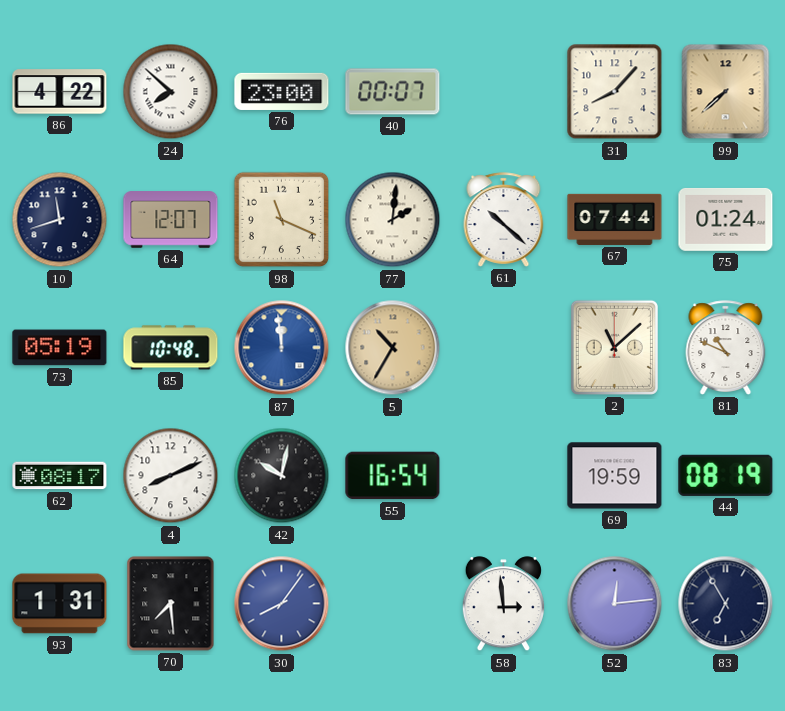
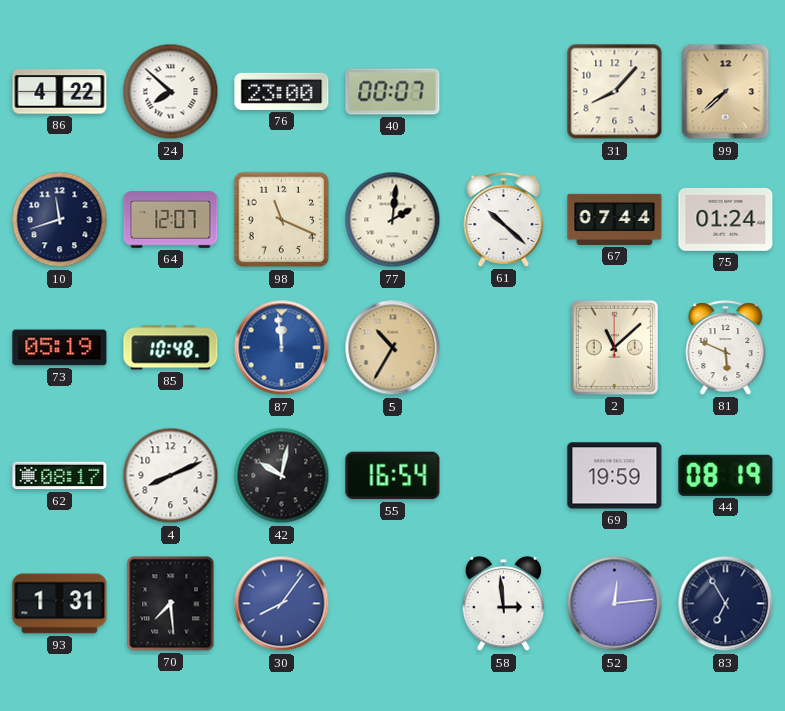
81: 10:49 -> 5:49
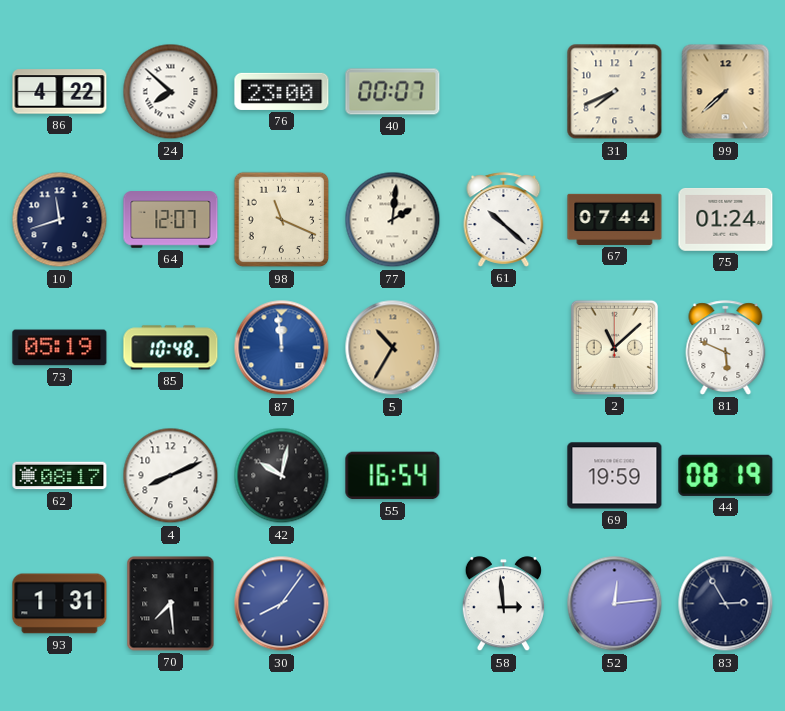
31: 8:07 -> 7:41
83: 6:55 -> 2:55
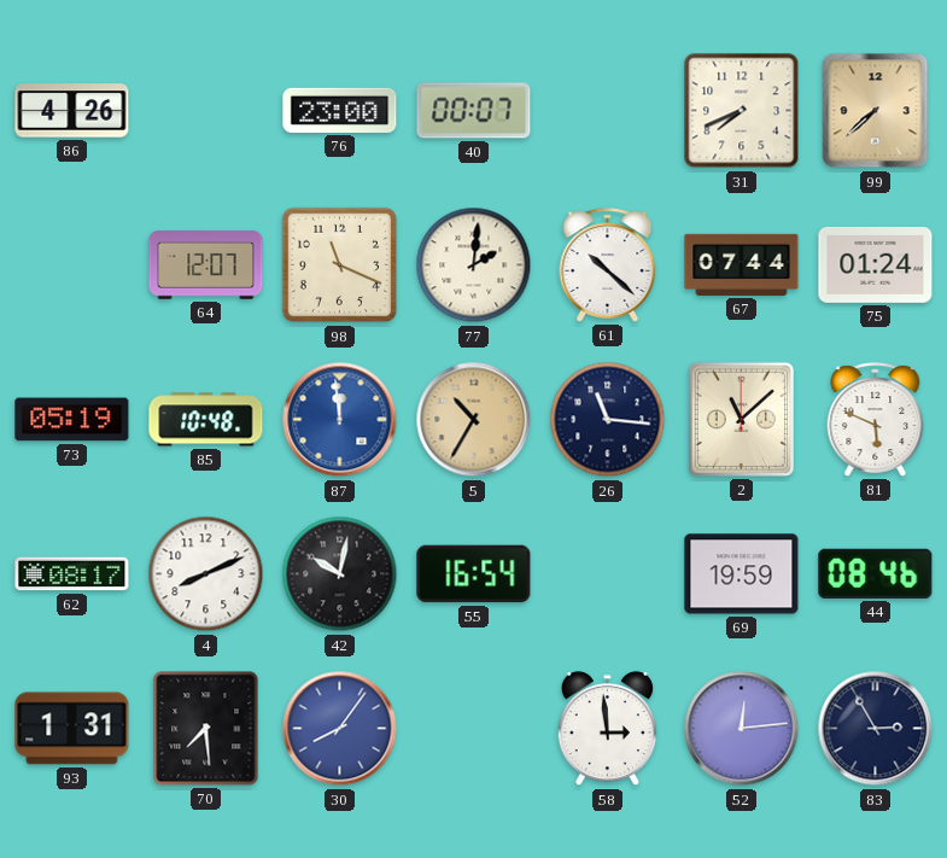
86: 4:22 -> 4:26
24: 7:52 -> none
10: 11:42 -> none
26: none -> 11:16
44: 08:19 -> 08:46
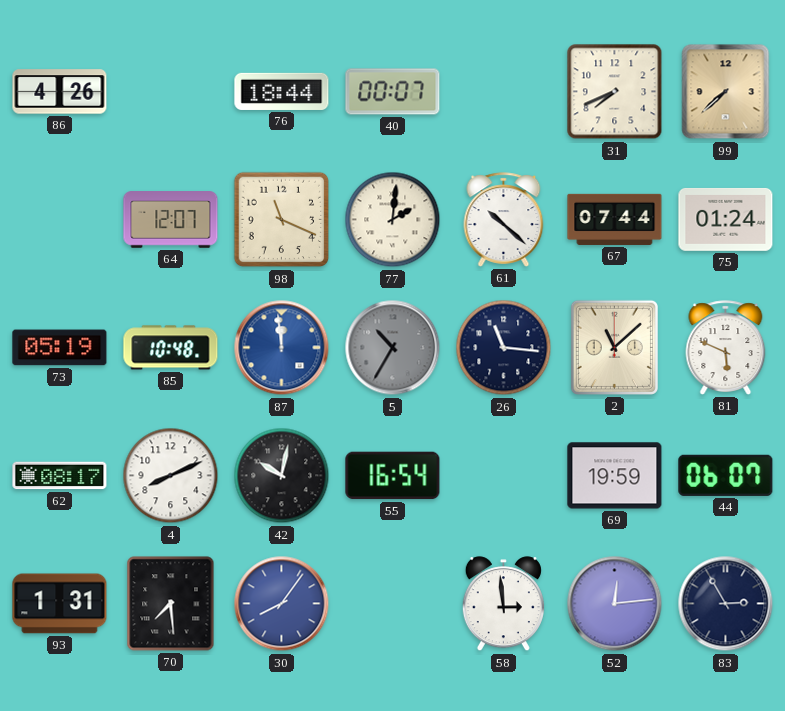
76: 23:00 -> 18:44
5 dial: champagne -> grey
44: 08:46 -> 06:07
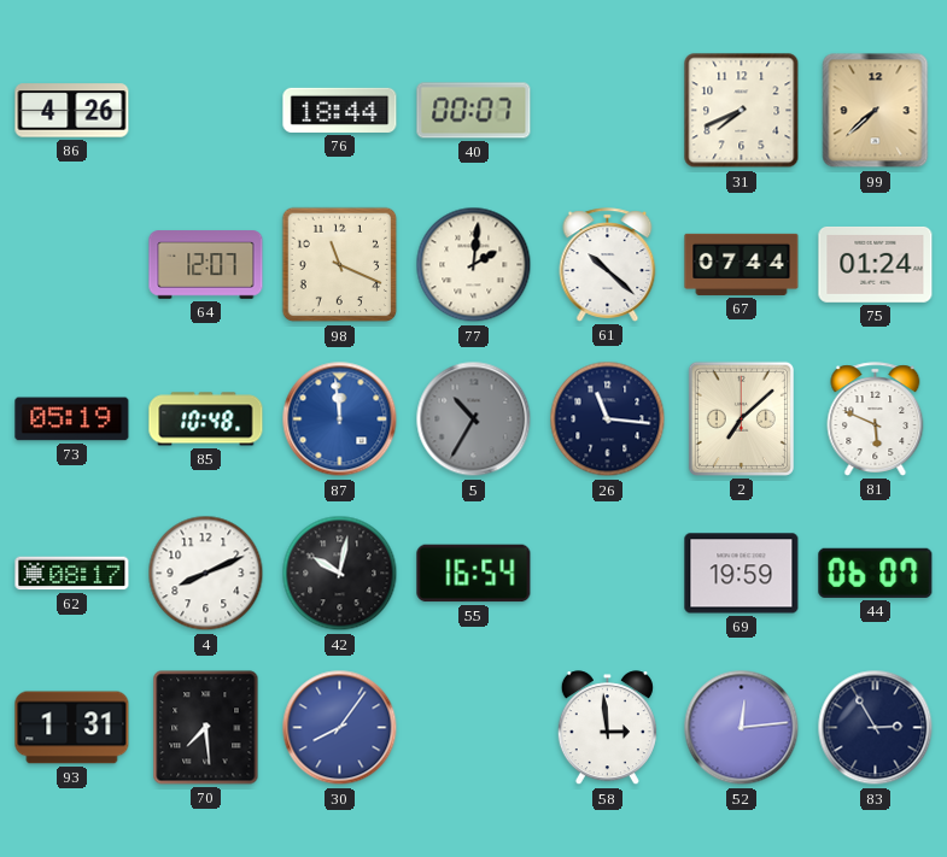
2: 11:08 -> 7:08
